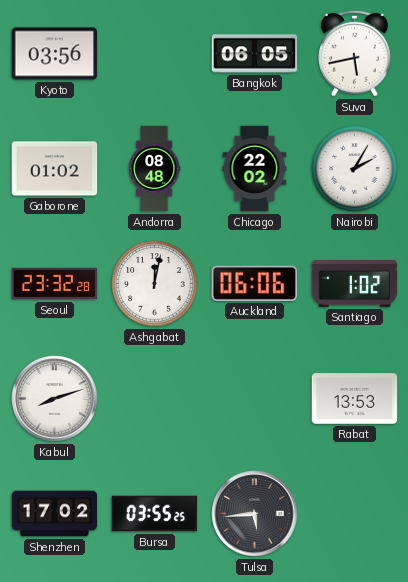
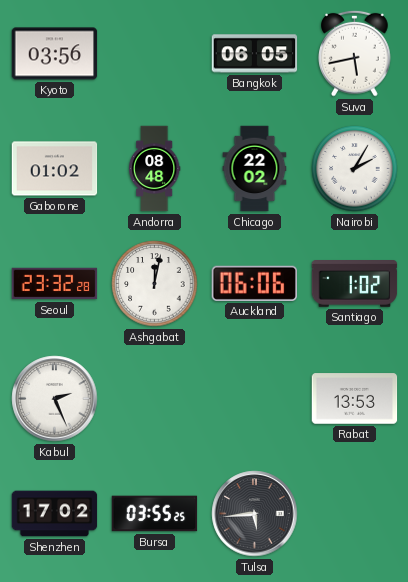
Kabul: 8:12 -> 2:26
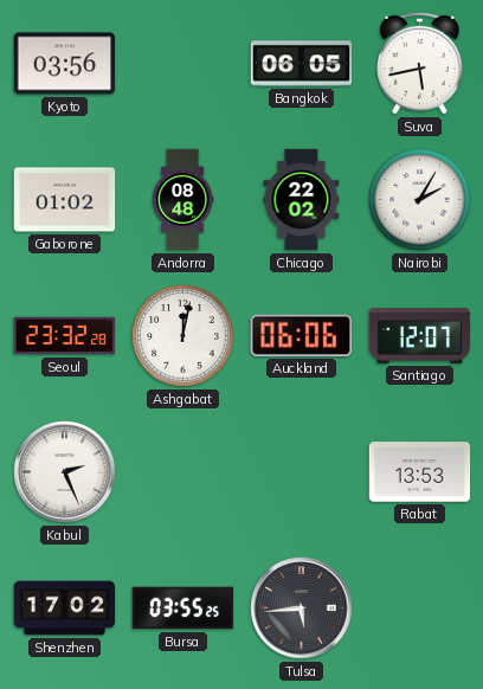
Santiago: 1:02 -> 12:07
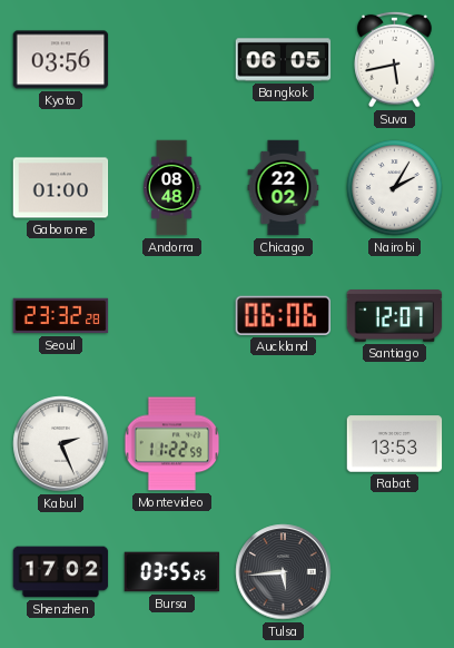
Gaborone: 01:02 -> 01:00
Ashgabat: 12:02 -> none
Montevideo: none -> 11:22
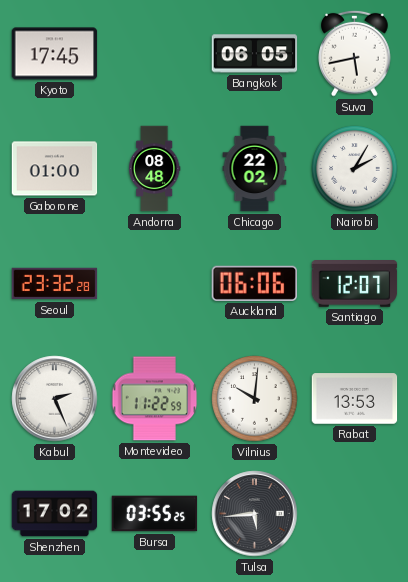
Kyoto: 03:56 -> 17:45
Vilnius: none -> 10:01
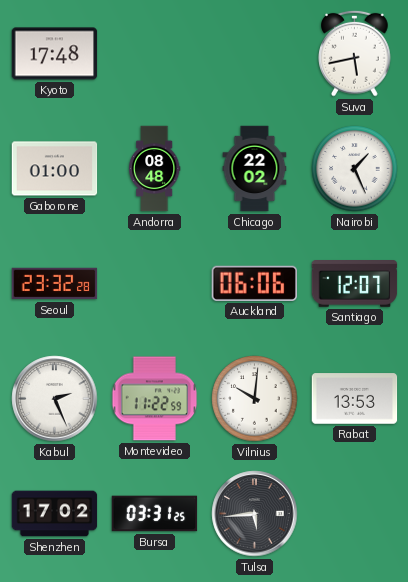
Kyoto: 17:45 -> 17:48
Bangkok: 06:05 -> none
Nairobi: 2:05 -> 1:26
Bursa: 03:55 -> 03:31
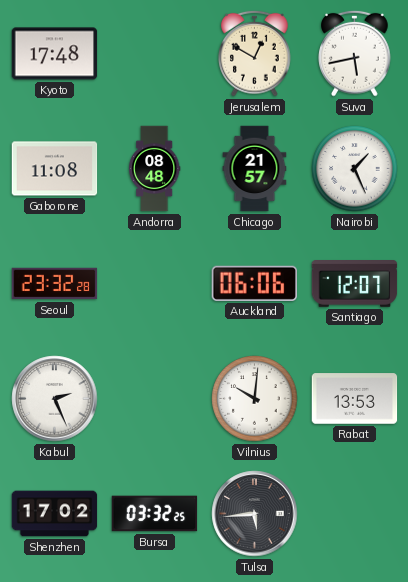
Jerusalem: none -> 12:50
Gaborone: 01:00 -> 11:08
Chicago: 22:02 -> 21:57
Montevideo: 11:22 -> none
Bursa: 03:31 -> 03:32
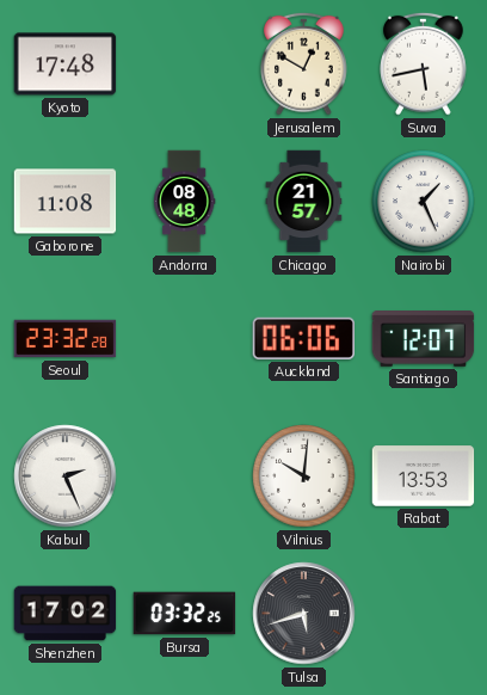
Tulsa: 5:44 -> 5:42
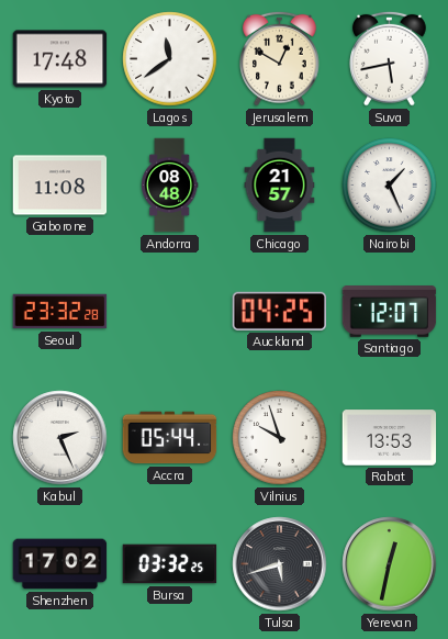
Lagos: none -> 11:39
Auckland: 06:06 -> 04:25
Accra: none -> 05:44
Vilnius: 10:01 -> 9:57
Yerevan: none -> 12:32
